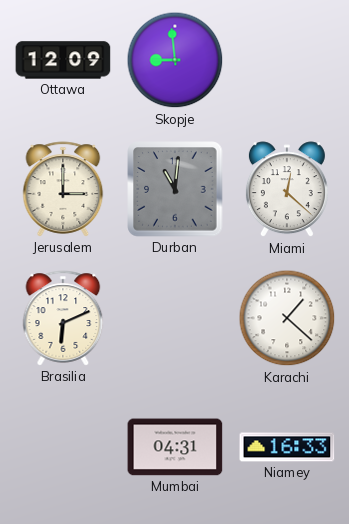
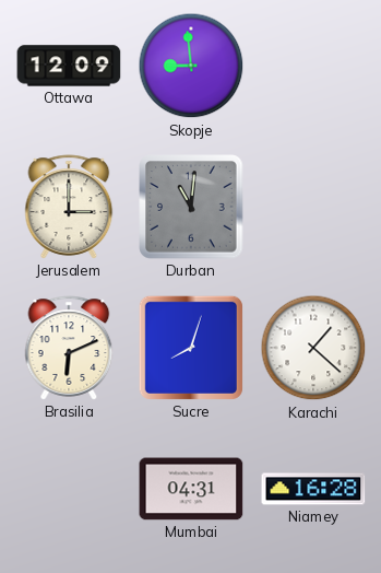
Miami: 12:22 -> none
Sucre: none -> 8:03
Niamey: 16:33 -> 16:28
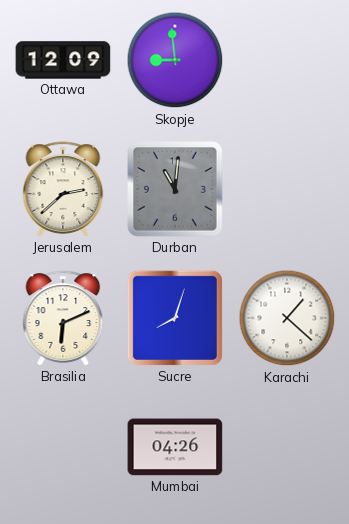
Jerusalem: 3:00 -> 2:38
Mumbai: 04:31 -> 04:26
Niamey: 16:28 -> none
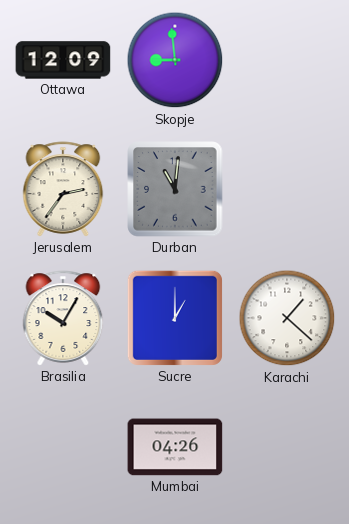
Jerusalem: 2:38 -> 2:36
Brasilia: 6:11 -> 10:05
Sucre: 8:03 -> 1:00
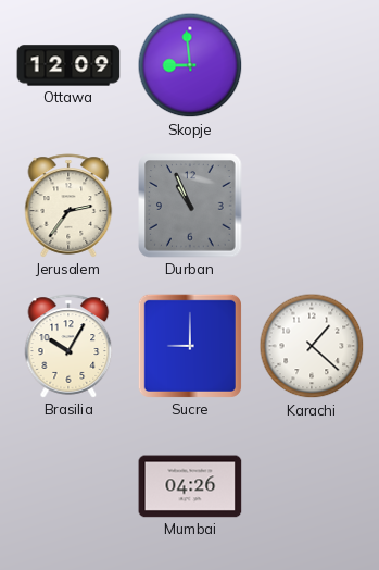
Durban: 11:01 -> 10:56
Sucre: 1:00 -> 9:00
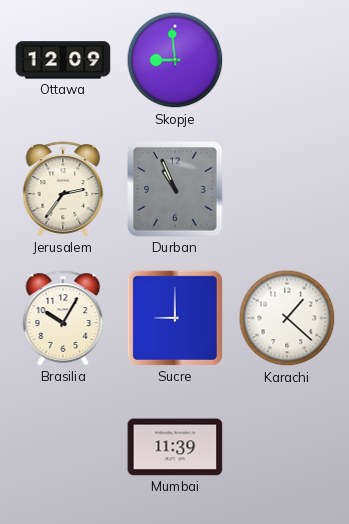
Mumbai: 04:26 -> 11:39
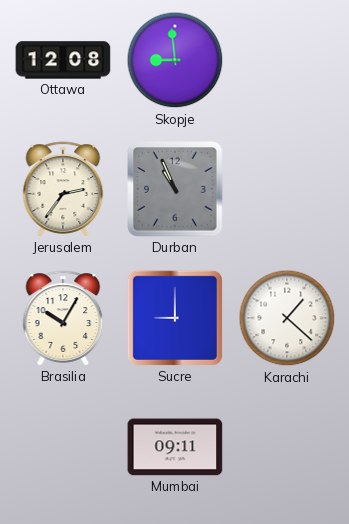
Ottawa: 12:09 -> 12:08
Mumbai: 11:39 -> 09:11
